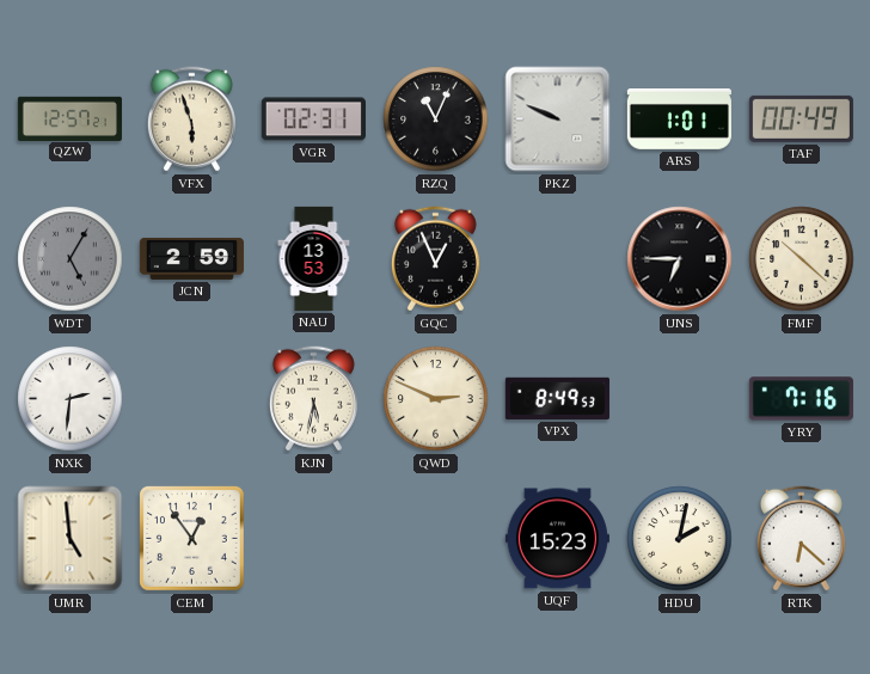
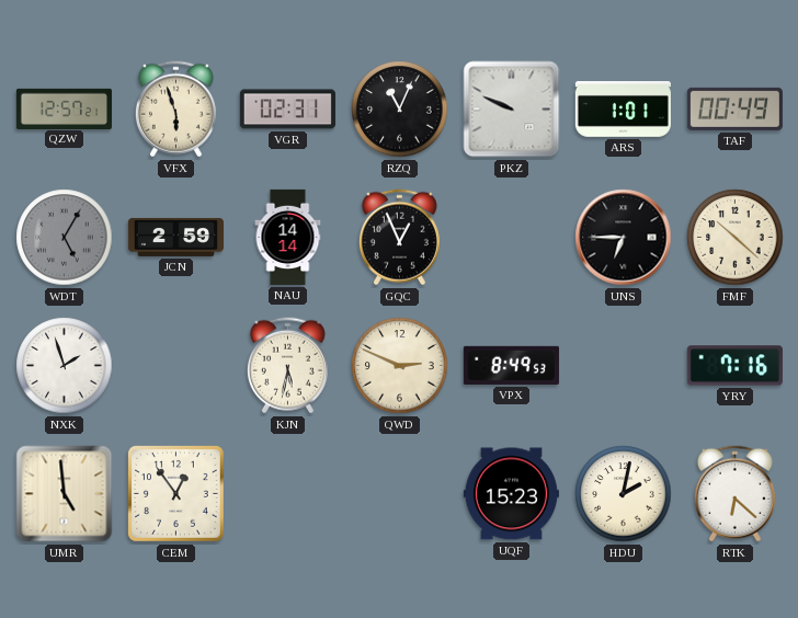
NAU: 13:53 -> 14:14
NXK: 2:31 -> 1:57
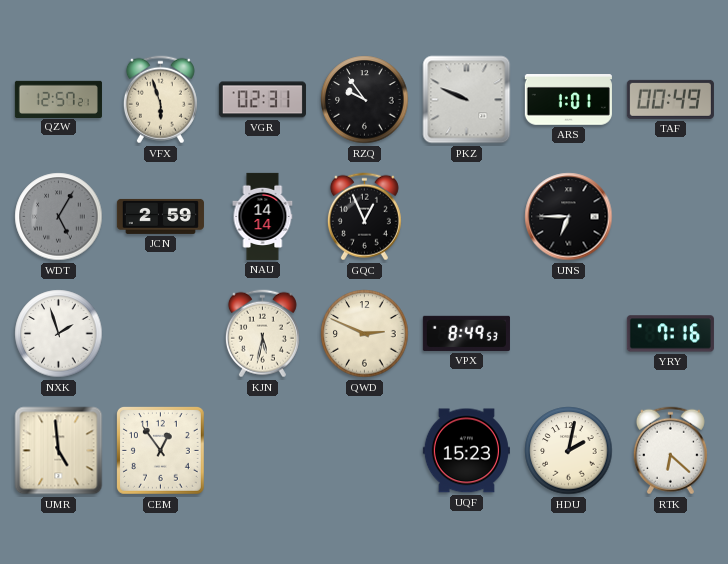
RZQ: 11:04 -> 9:54
FMF: 10:22 -> none
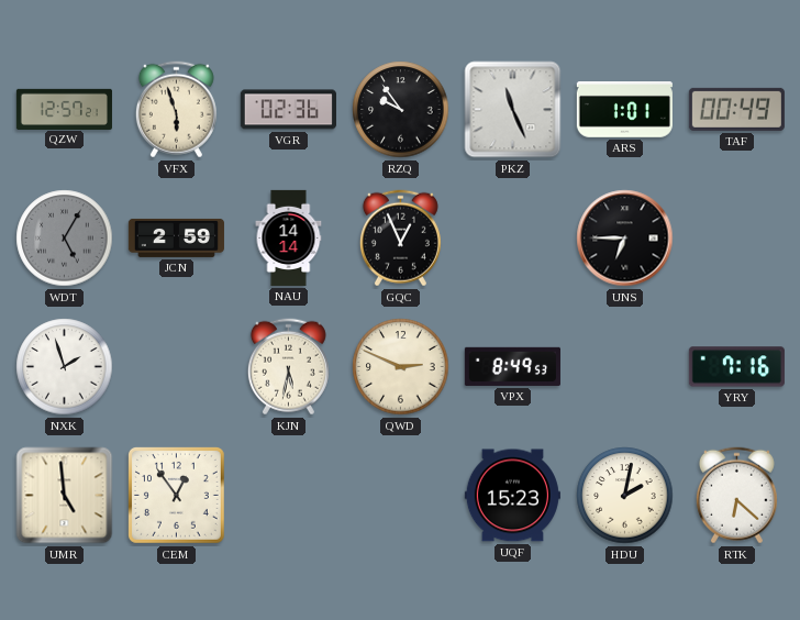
VGR: 02:31 -> 02:36
PKZ: 9:49 -> 11:26
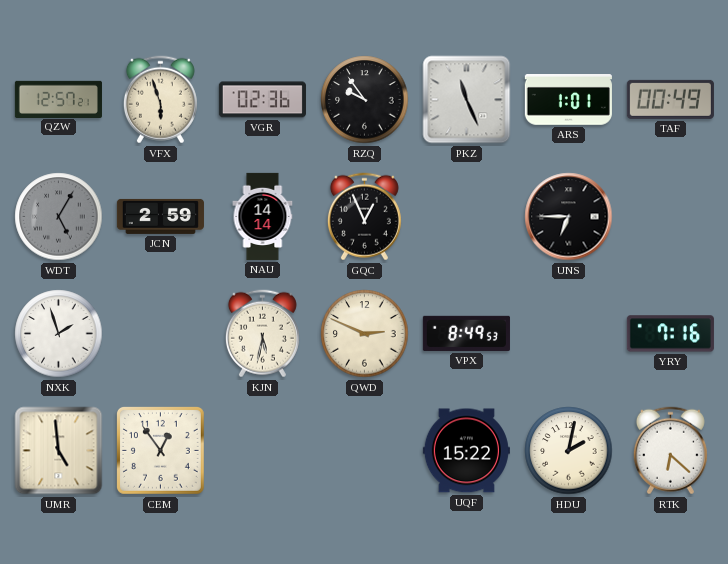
UQF: 15:23 -> 15:22
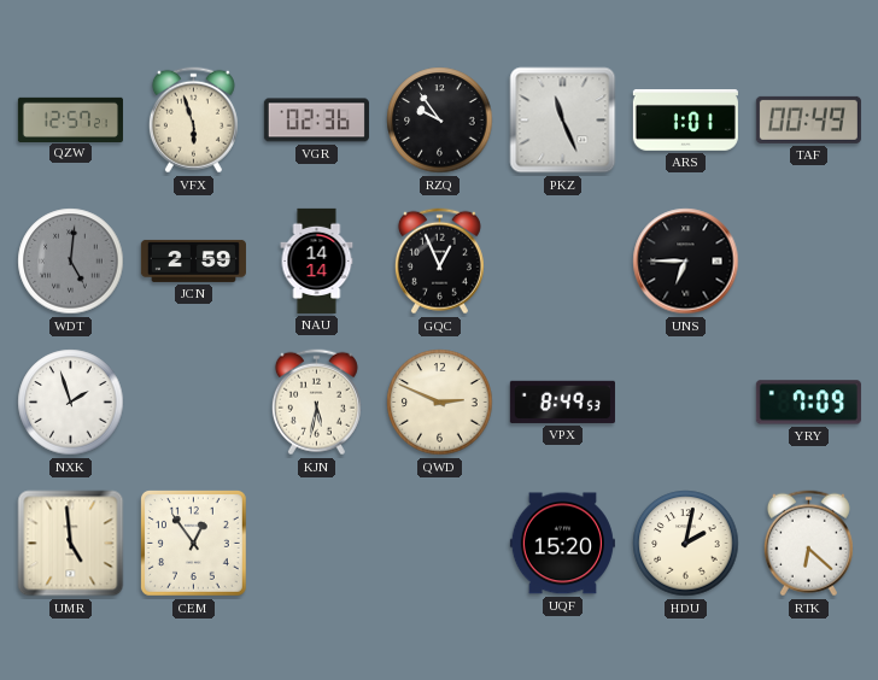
WDT: 5:05 -> 5:01
YRY: 7:16 -> 7:09
UQF: 15:22 -> 15:20
